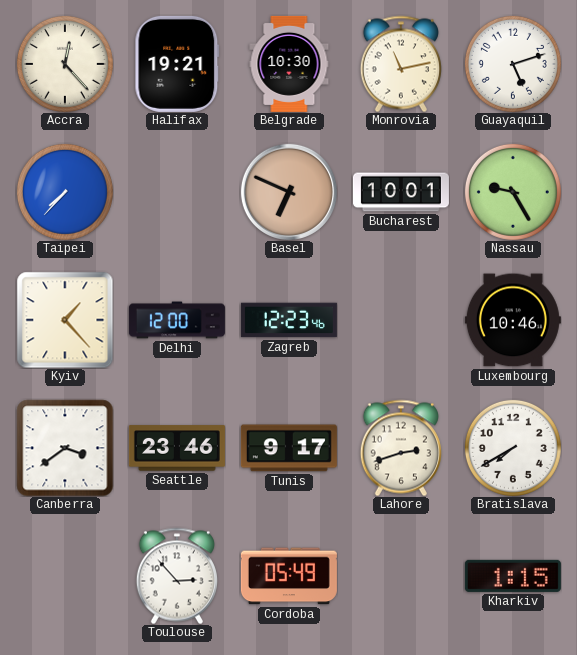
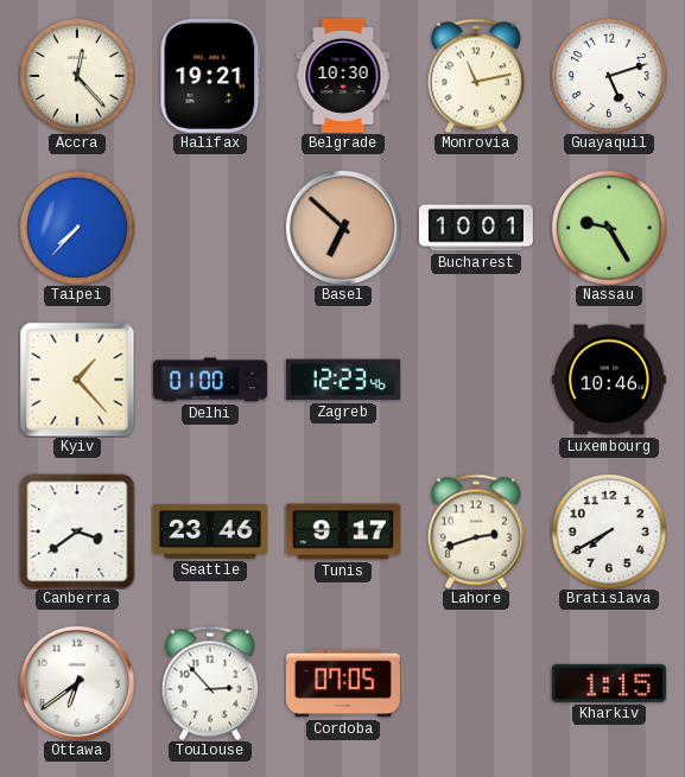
Basel: 6:49 -> 6:52
Delhi: 12:00 -> 01:00
Ottawa: none -> 6:39
Cordoba: 05:49 -> 07:05
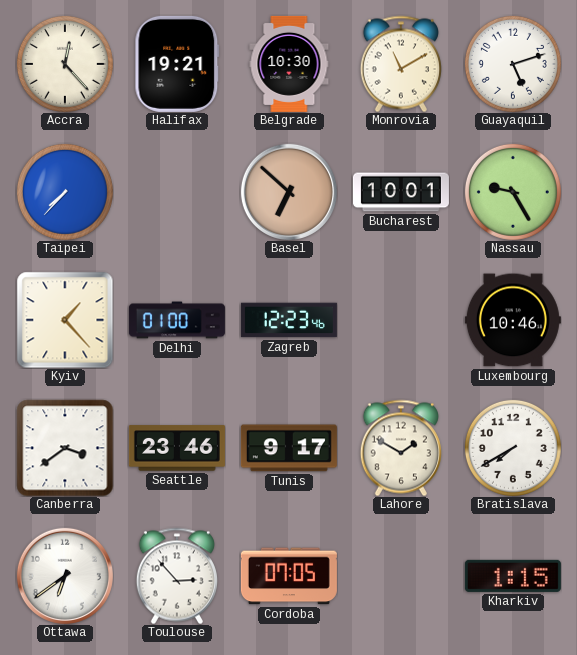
Monrovia: 11:13 -> 11:10
Lahore: 2:42 -> 1:50
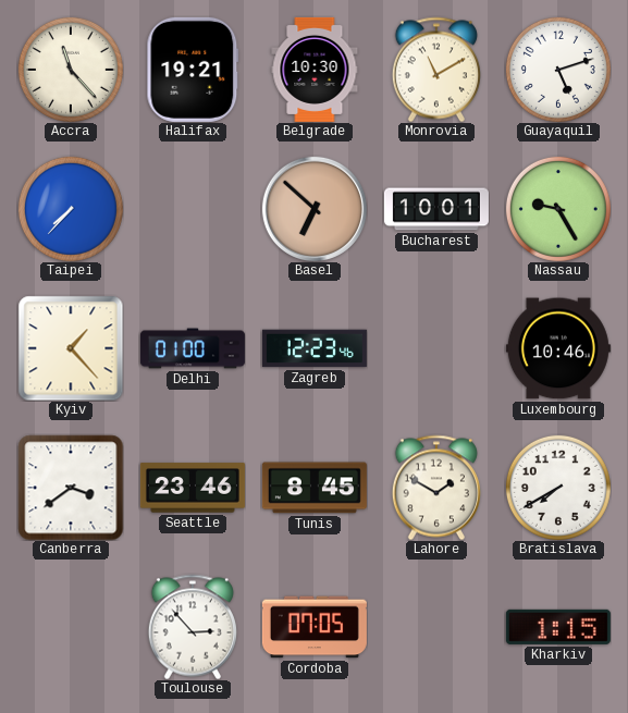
Accra: 12:23 -> 11:23
Tunis: 9:17 -> 8:45
Ottawa: 6:39 -> none
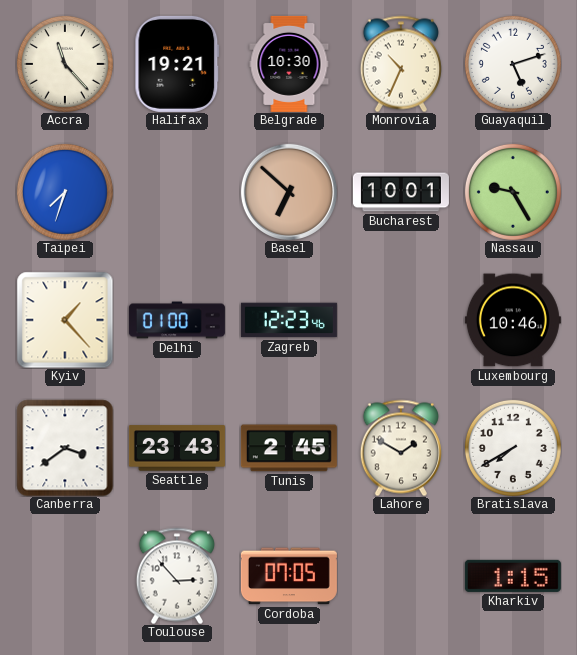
Monrovia: 11:10 -> 10:34
Taipei: 7:37 -> 7:33
Seattle: 23:46 -> 23:43
Tunis: 8:45 -> 2:45
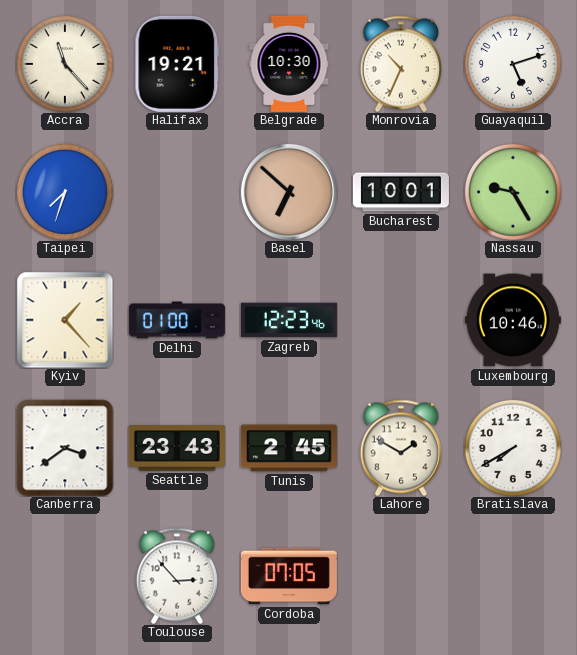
Kharkiv: 1:15 -> none
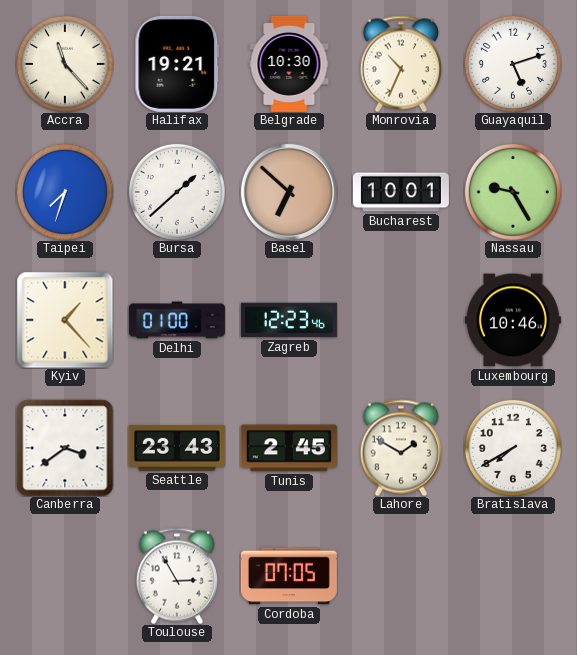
Bursa: none -> 1:38
Toulouse: 2:53 -> 2:55
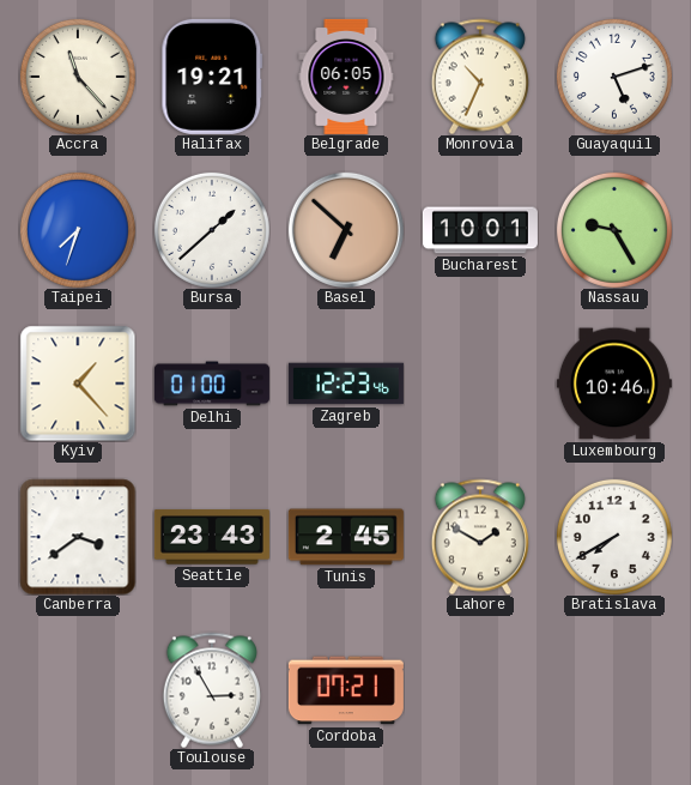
Belgrade: 10:30 -> 06:05
Cordoba: 07:05 -> 07:21
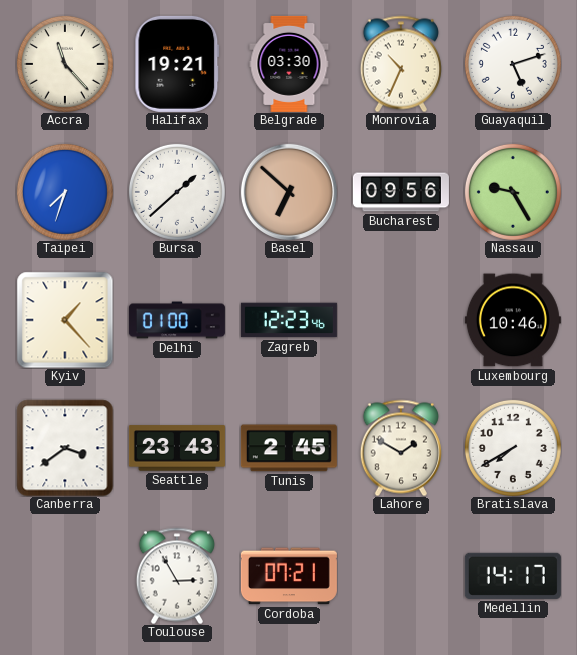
Belgrade: 06:05 -> 03:30
Bucharest: 10:01 -> 09:56
Medellin: none -> 14:17
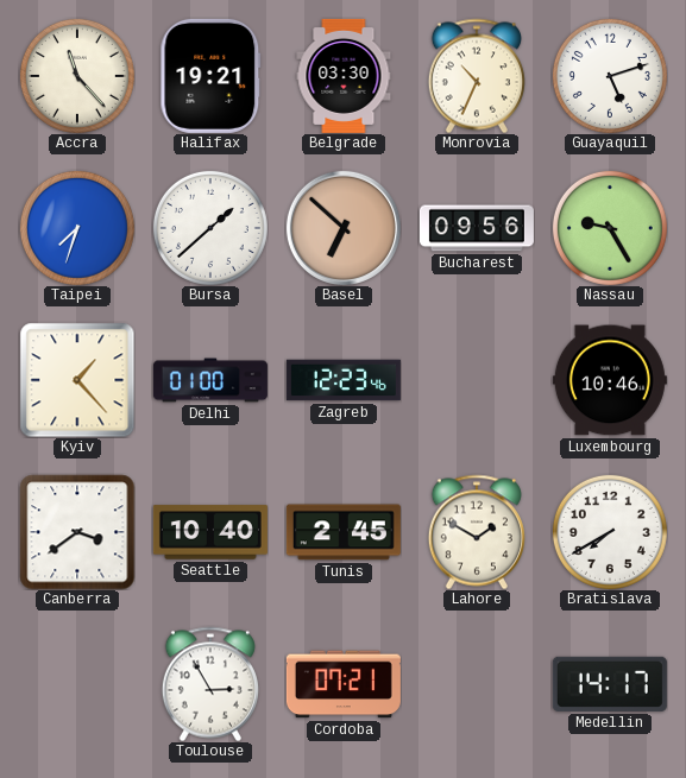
Seattle: 23:43 -> 10:40
